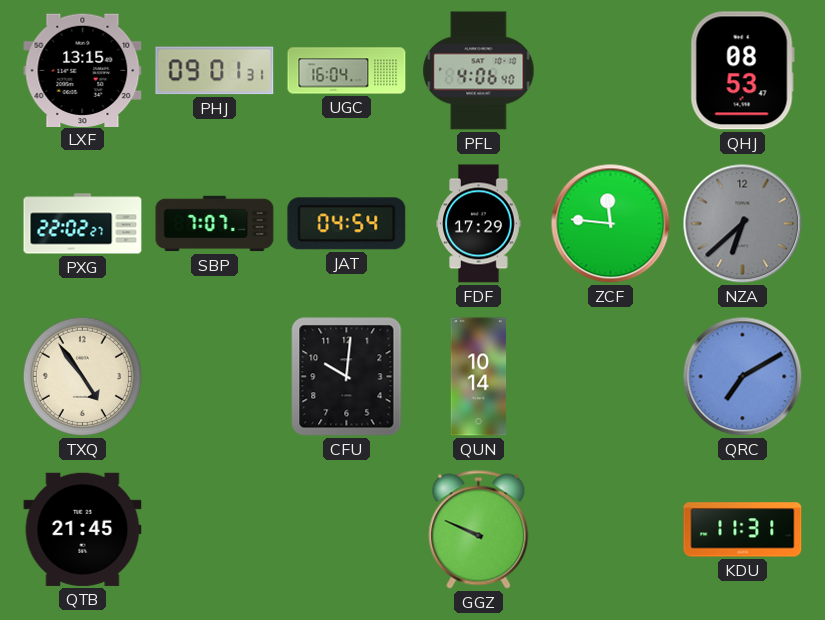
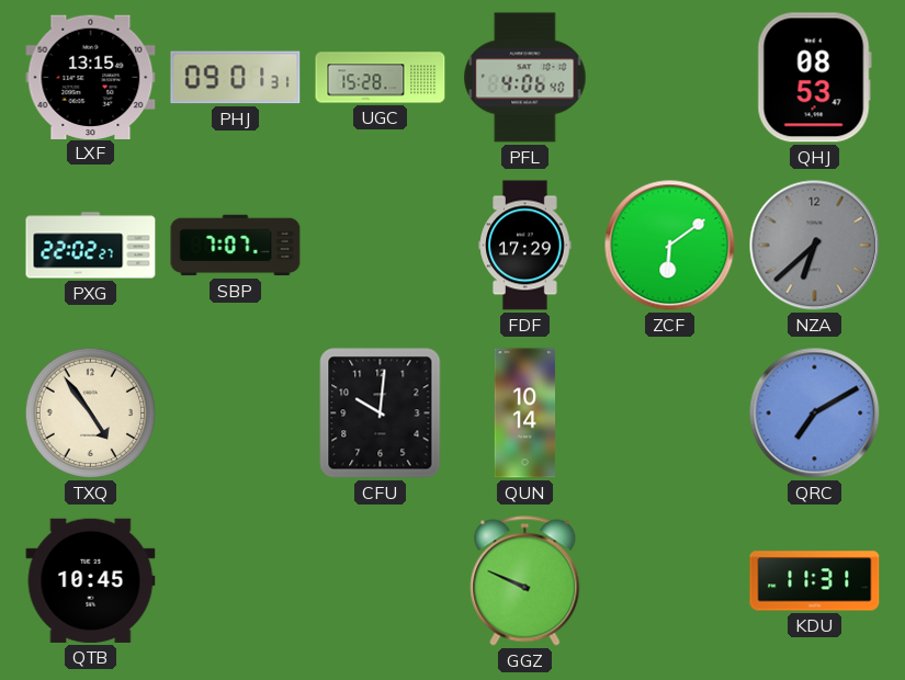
UGC: 16:04 -> 15:28
JAT: 04:54 -> none
ZCF: 11:46 -> 6:09
QTB: 21:45 -> 10:45
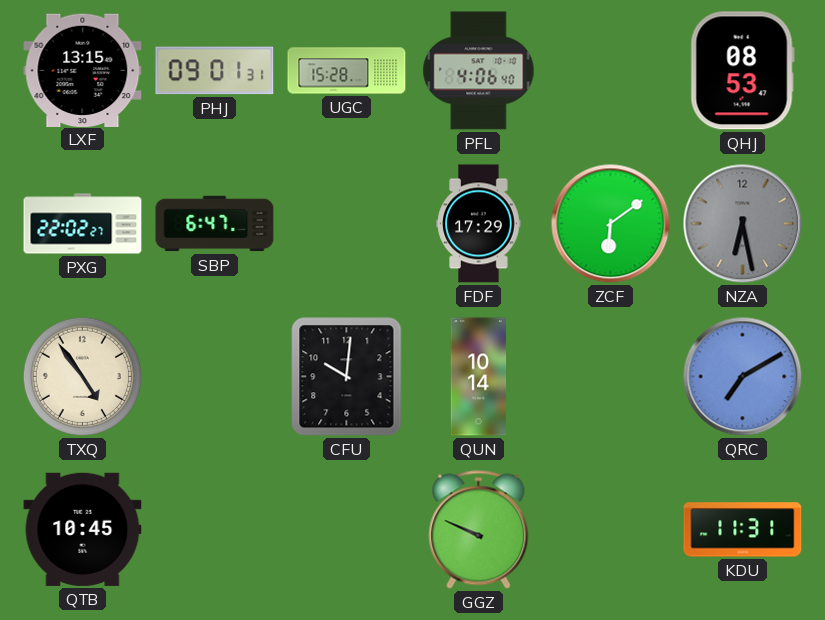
SBP: 7:07 -> 6:47
NZA: 6:38 -> 6:28
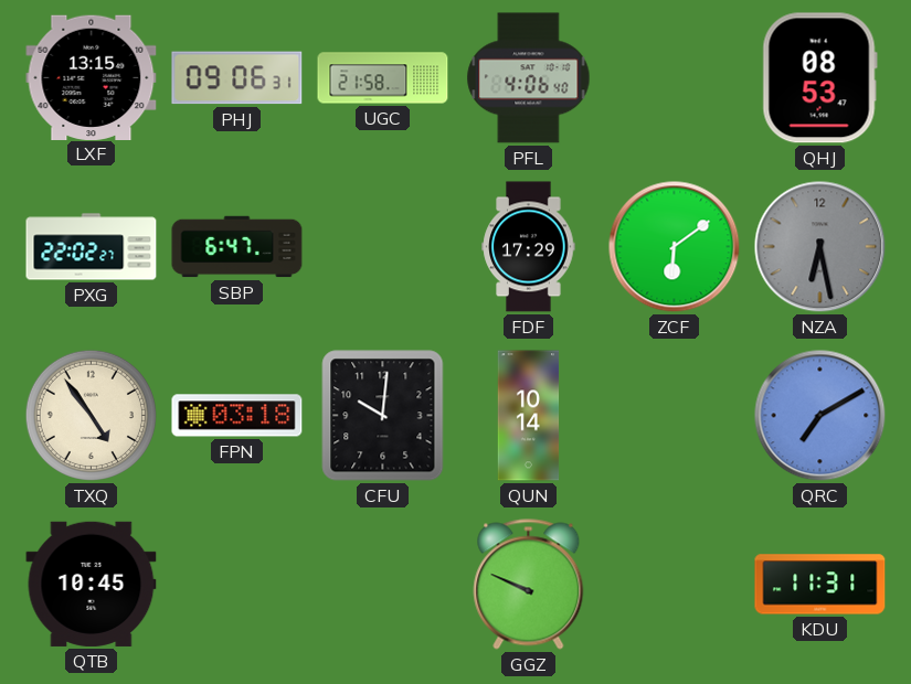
PHJ: 09:01 -> 09:06
UGC: 15:28 -> 21:58
FPN: none -> 03:18
